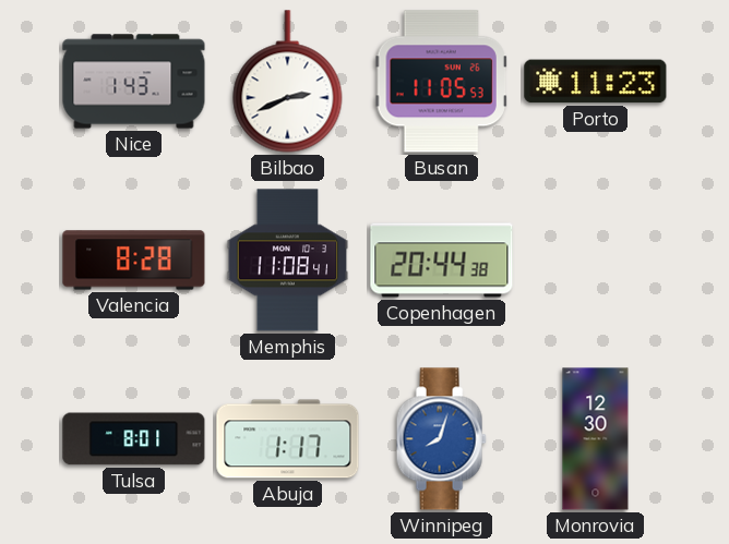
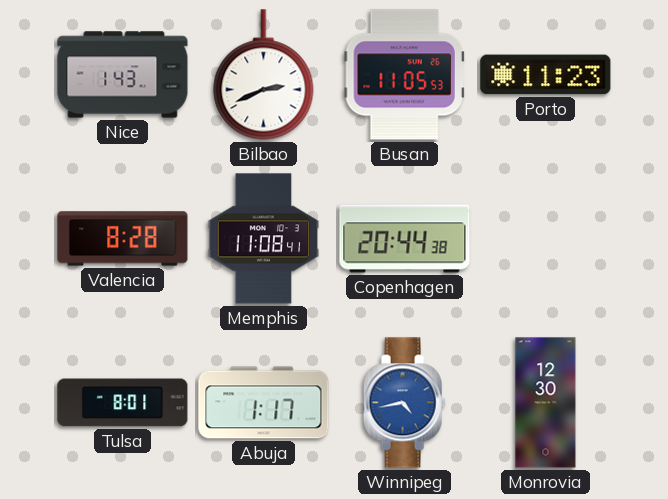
Winnipeg: 8:03 -> 4:43
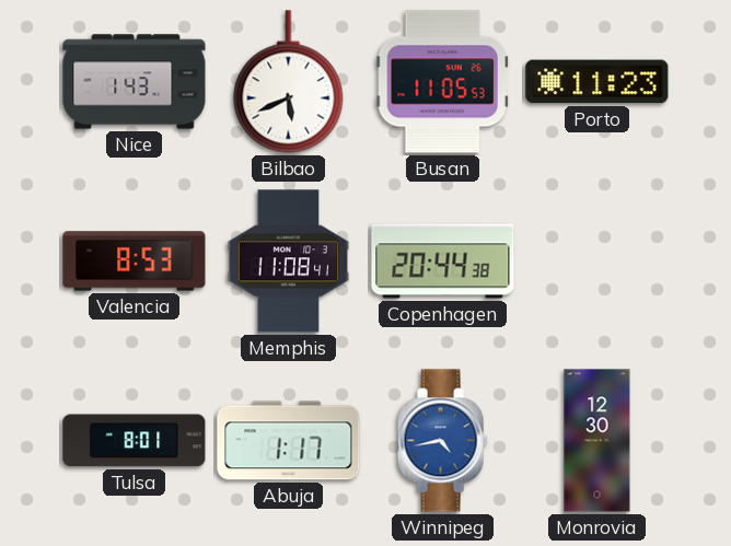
Bilbao: 2:41 -> 5:41
Valencia: 8:28 -> 8:53
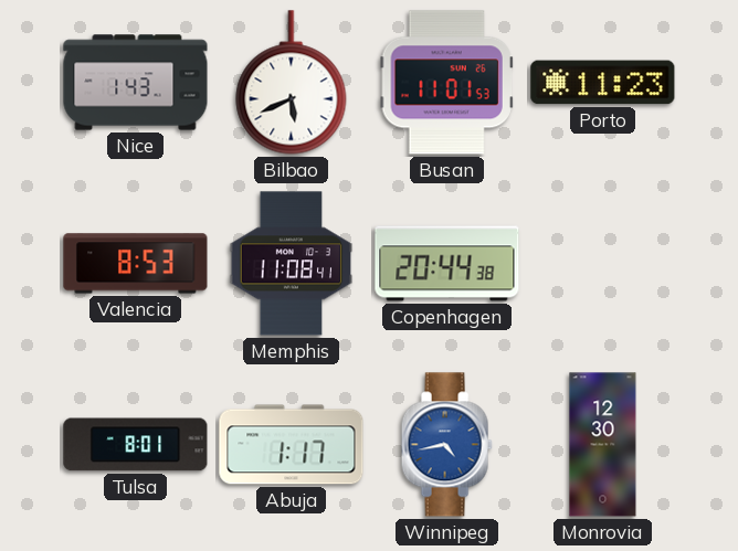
Busan: 11:05 -> 11:01
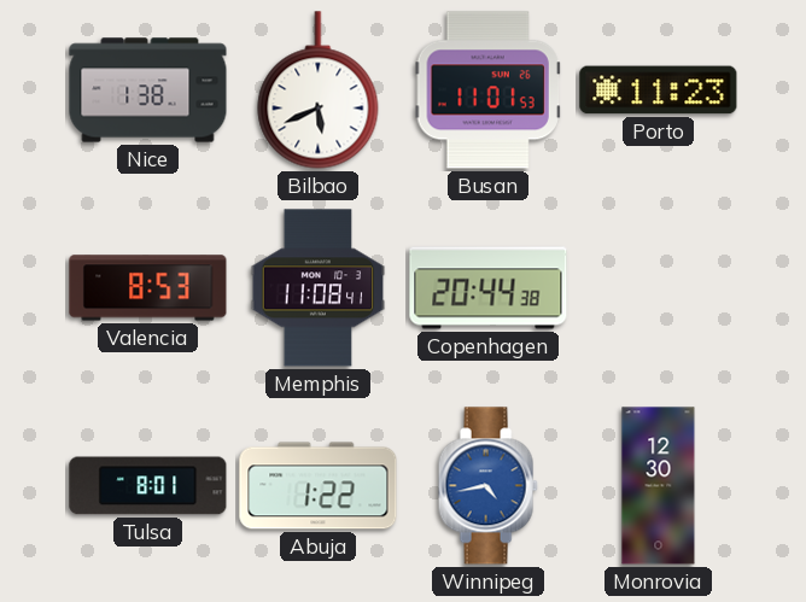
Nice: 1:43 -> 1:38
Abuja: 1:17 -> 1:22
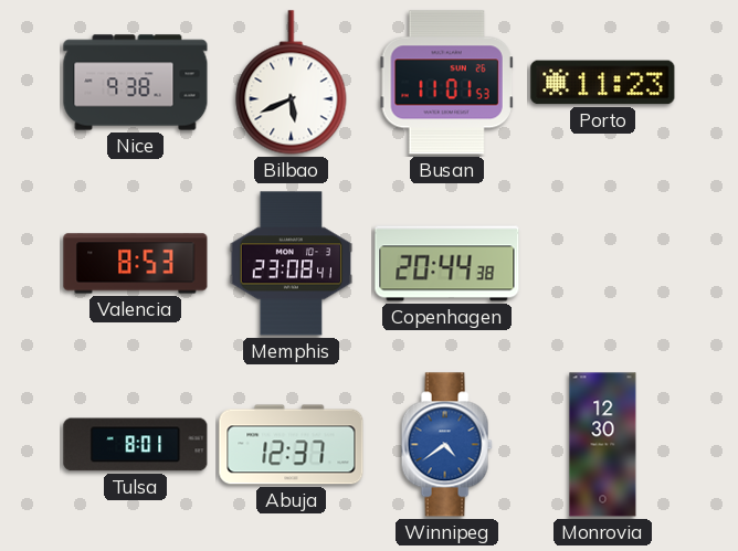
Nice: 1:38 -> 9:38
Memphis: 11:08 -> 23:08
Abuja: 1:22 -> 12:37
Winnipeg: 4:43 -> 4:39
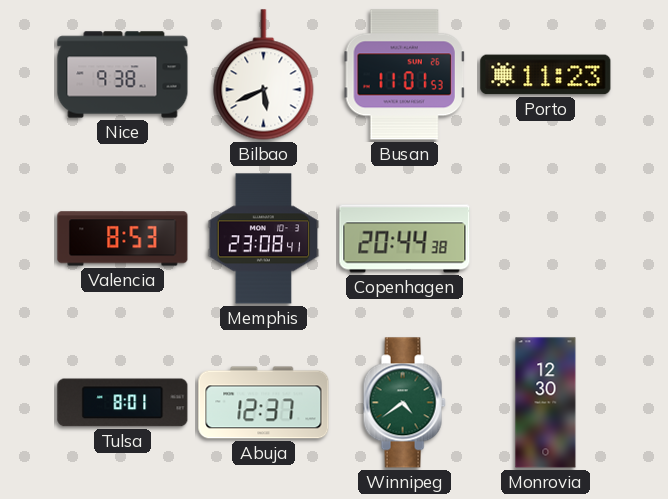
Winnipeg dial: blue -> green
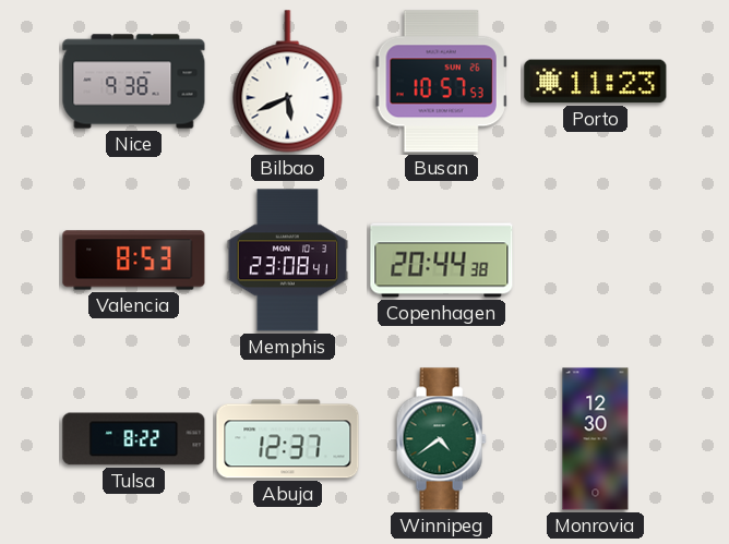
Busan: 11:01 -> 10:57
Tulsa: 8:01 -> 8:22
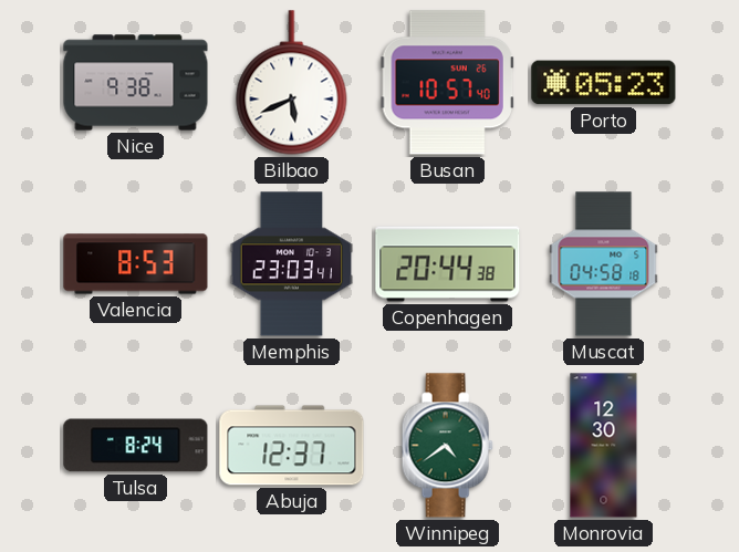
Busan: 10:57:53 -> 10:57:40
Porto: 11:23 -> 05:23
Memphis: 23:08 -> 23:03
Muscat: none -> 04:58
Tulsa: 8:22 -> 8:24
